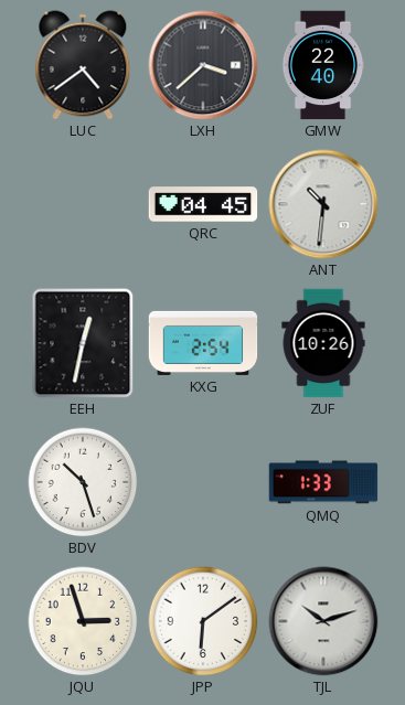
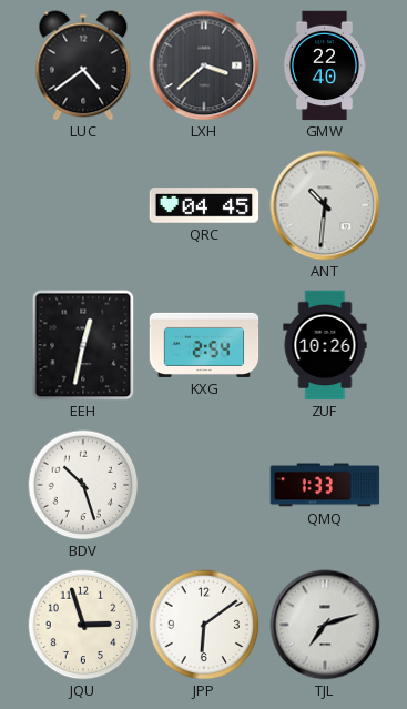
TJL: 10:12 -> 7:12
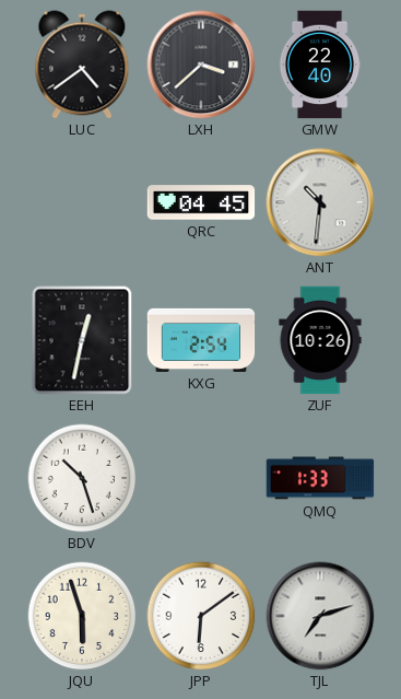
JQU: 2:57 -> 5:57
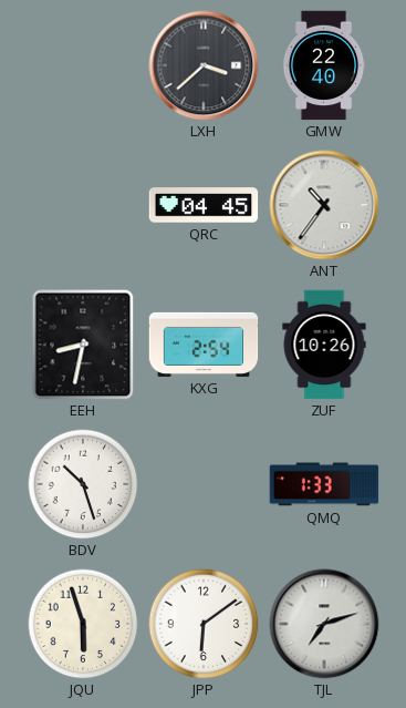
LUC: 4:39 -> none
ANT: 10:31 -> 10:36
EEH: 12:32 -> 8:32
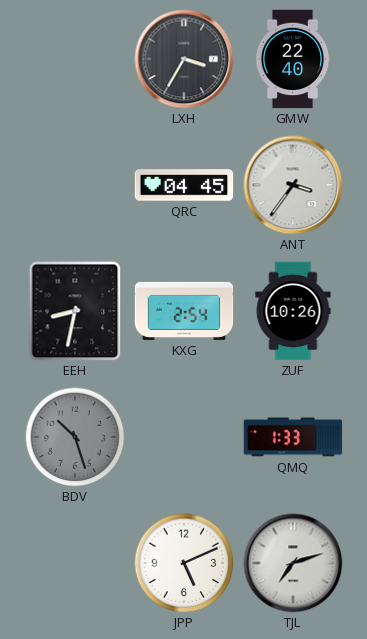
LXH: 3:38 -> 3:35
ANT: 10:36 -> 3:36
BDV dial: white -> grey
JQU: 5:57 -> none
JPP: 6:09 -> 5:11
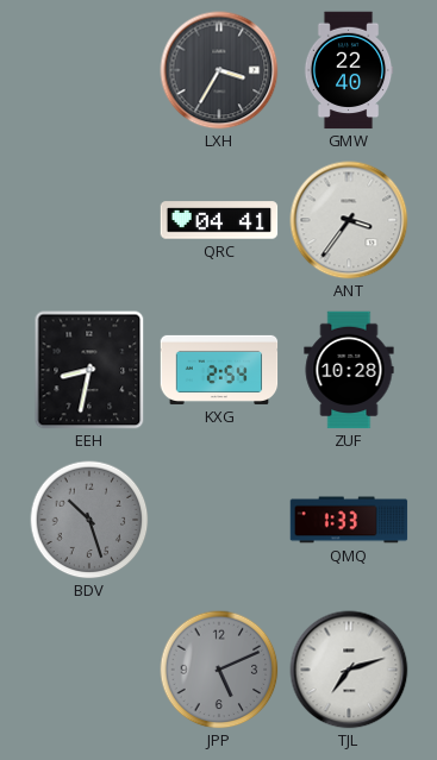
QRC: 04:45 -> 04:41
ZUF: 10:26 -> 10:28
JPP dial: white -> grey
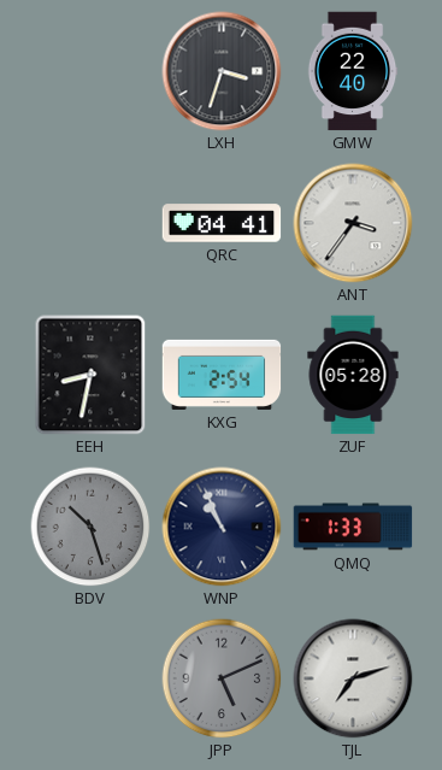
LXH: 3:35 -> 3:33
ZUF: 10:28 -> 05:28
WNP: none -> 10:56
